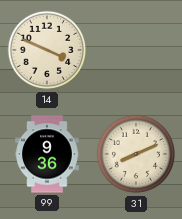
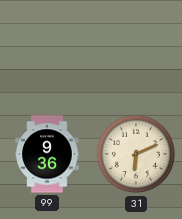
14: 3:49 -> none
31: 8:11 -> 6:11
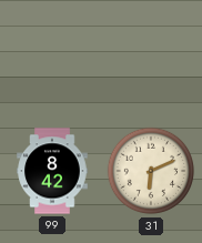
99: 9:36 -> 8:42
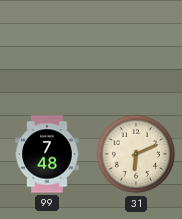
99: 8:42 -> 7:48
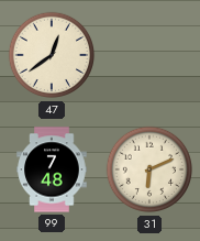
47: none -> 12:39
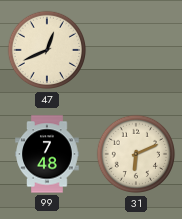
47: 12:39 -> 12:41
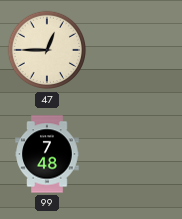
47: 12:41 -> 12:45
31: 6:11 -> none
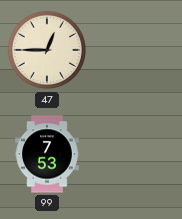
99: 7:48 -> 7:53
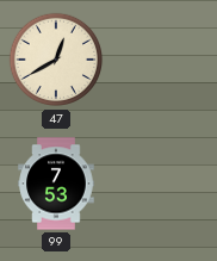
47: 12:45 -> 12:40
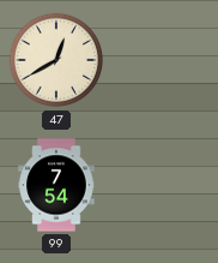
99: 7:53 -> 7:54
